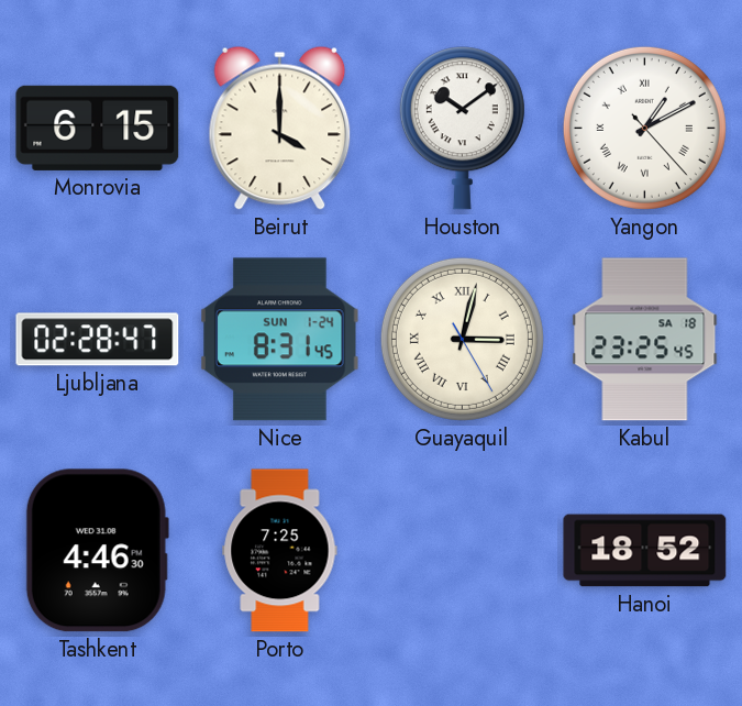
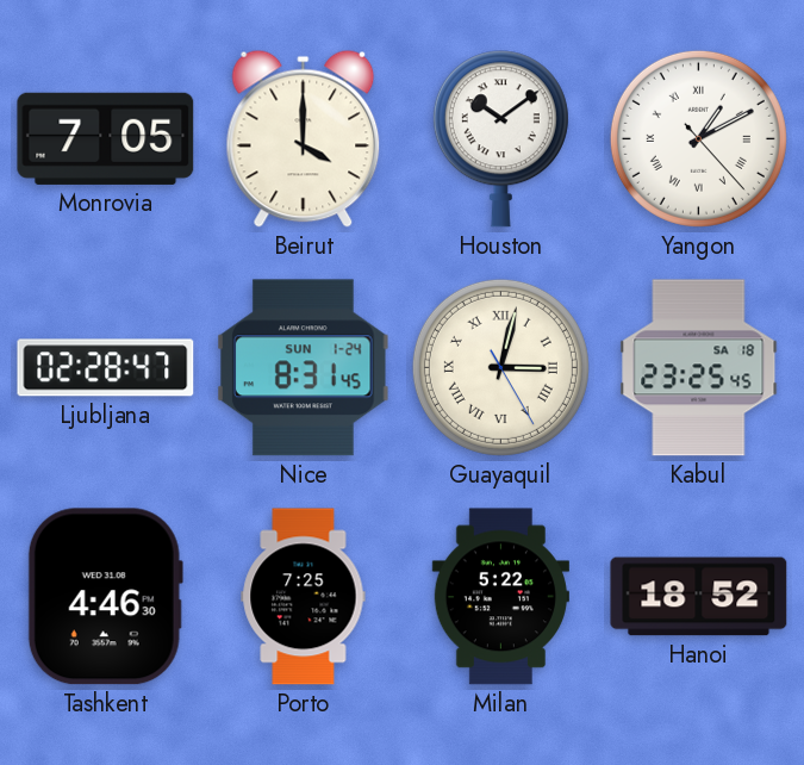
Monrovia: 6:15 -> 7:05
Milan: none -> 5:22
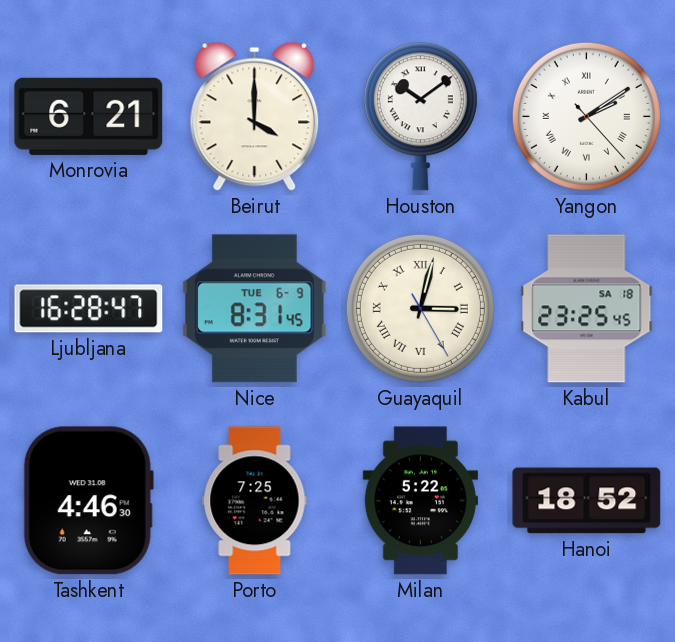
Monrovia: 7:05 -> 6:21
Yangon: 1:10 -> 2:09
Ljubljana: 02:28 -> 16:28
Nice date: SUN 1-24 -> TUE 6-9
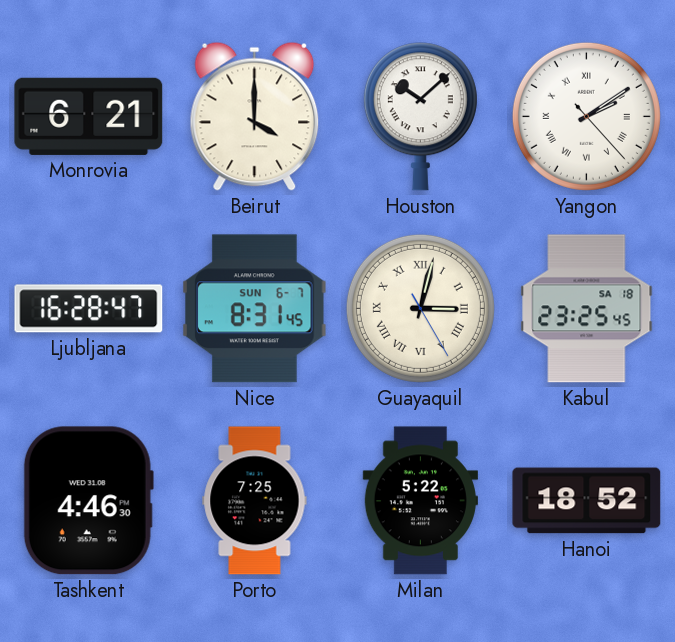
Houston: 10:09 -> 10:08
Nice date: TUE 6-9 -> SUN 6-7
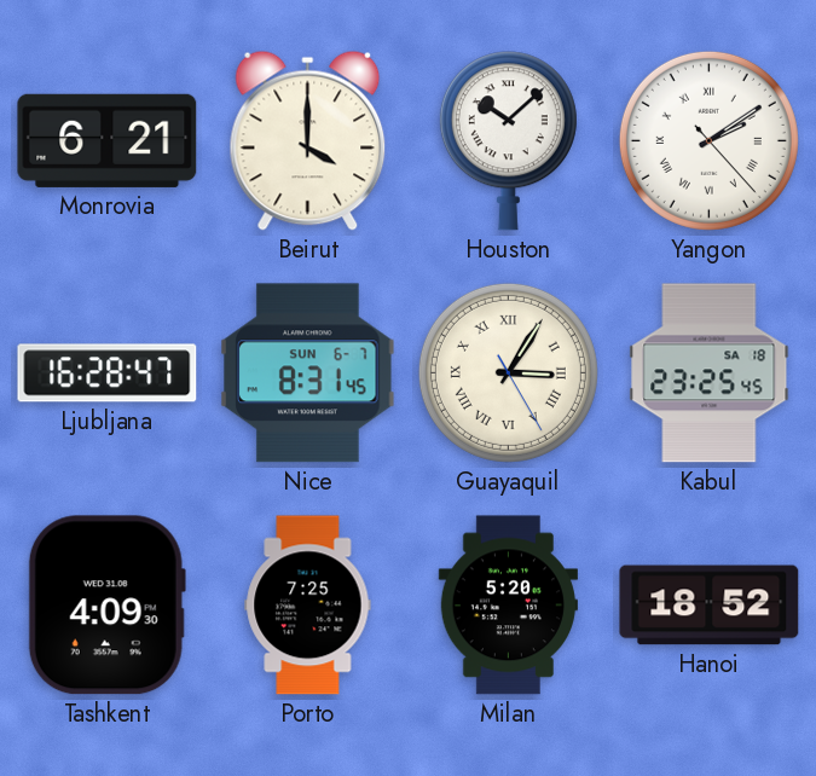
Guayaquil: 3:02 -> 3:05
Tashkent: 4:46 -> 4:09
Milan: 5:22 -> 5:20
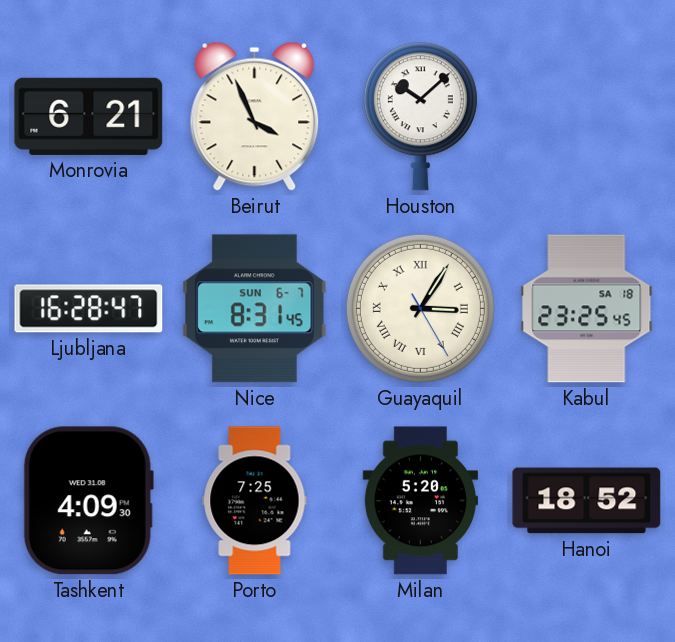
Beirut: 4:00 -> 3:56
Yangon: 2:09 -> none
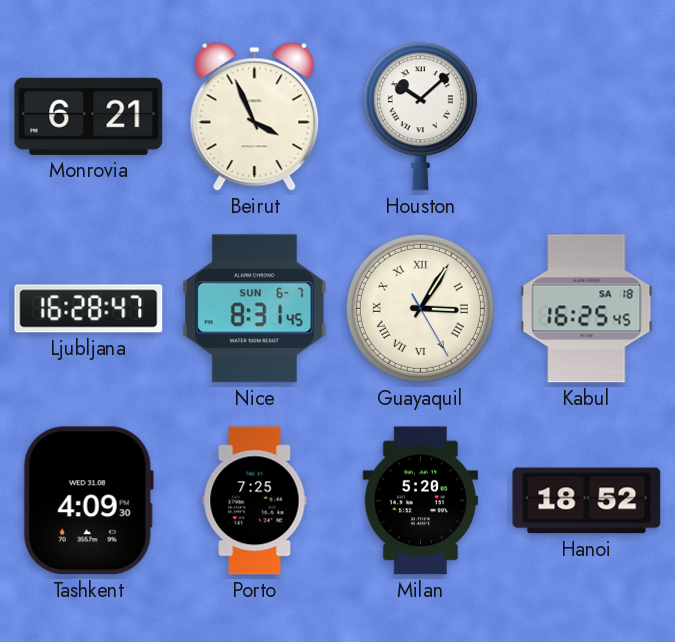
Kabul: 23:25 -> 16:25
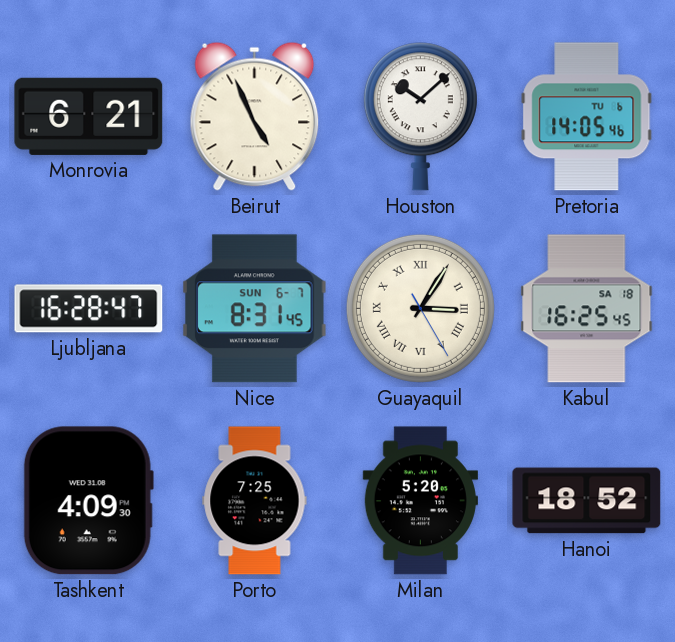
Beirut: 3:56 -> 4:56
Pretoria: none -> 14:05
